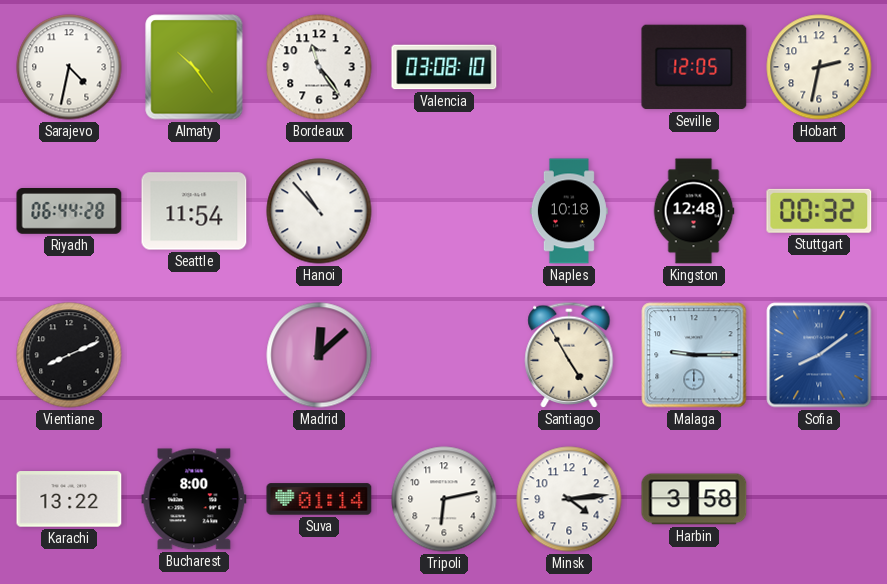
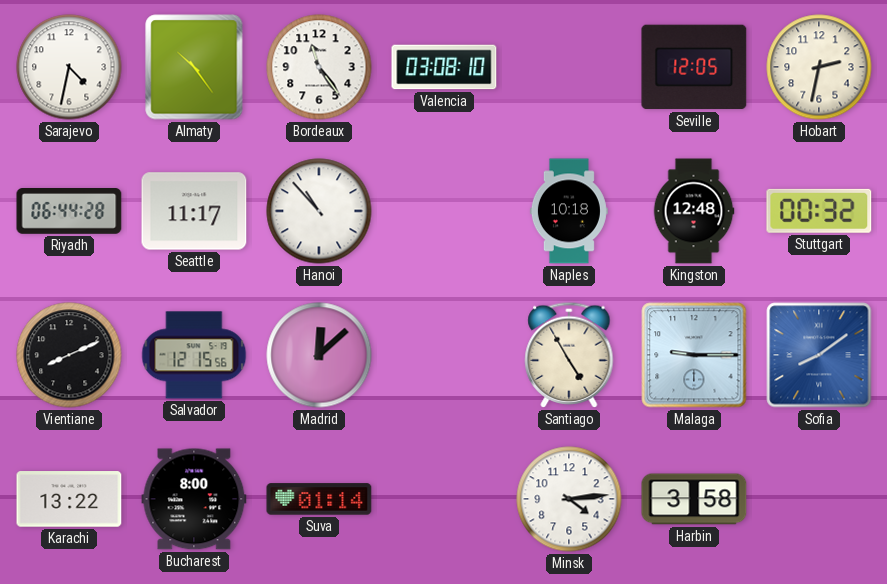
Seattle: 11:54 -> 11:17
Salvador: none -> 12:15
Tripoli: 6:13 -> none
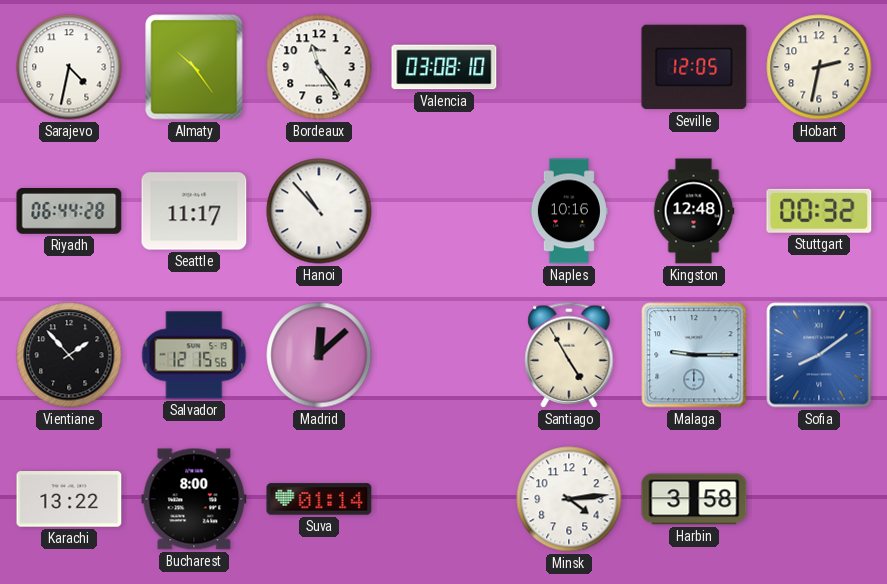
Naples: 10:18 -> 10:16
Vientiane: 8:11 -> 1:53
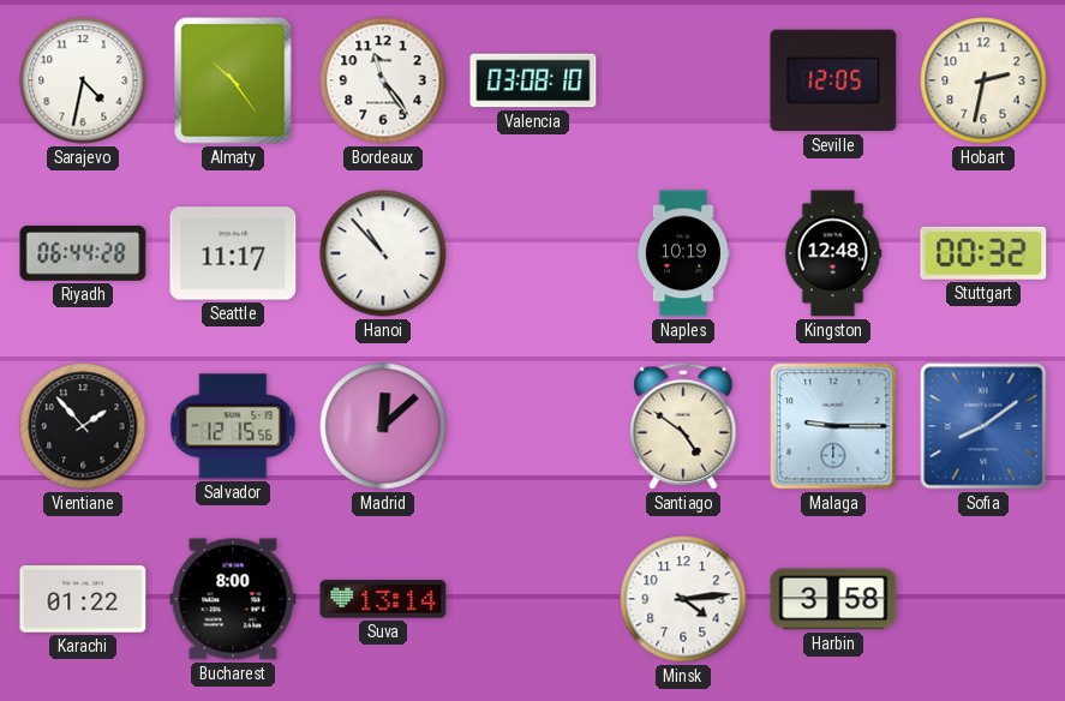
Naples: 10:16 -> 10:19
Santiago: 4:55 -> 4:51
Karachi: 13:22 -> 01:22
Suva: 01:14 -> 13:14
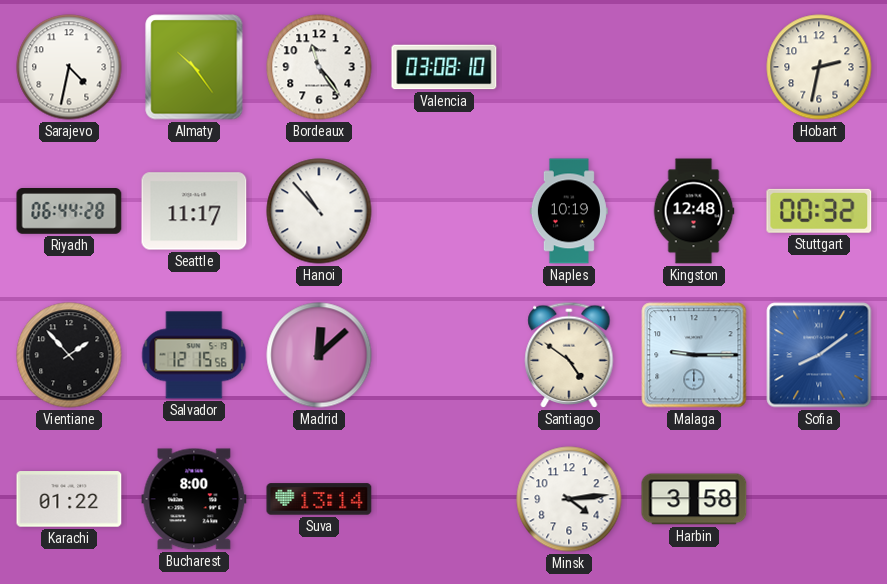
Seville: 12:05 -> none
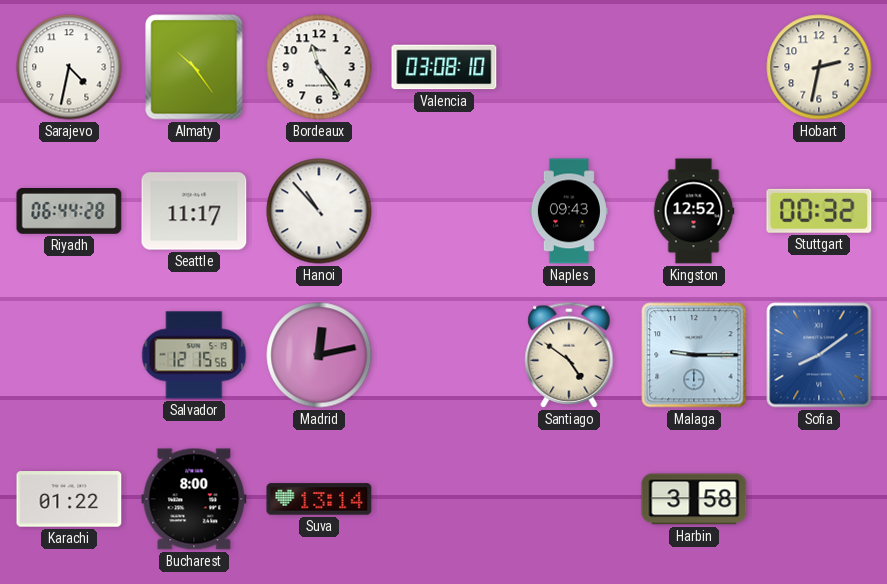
Naples: 10:19 -> 09:43
Kingston: 12:48 -> 12:52
Vientiane: 1:53 -> none
Madrid: 12:08 -> 12:13
Minsk: 4:14 -> none
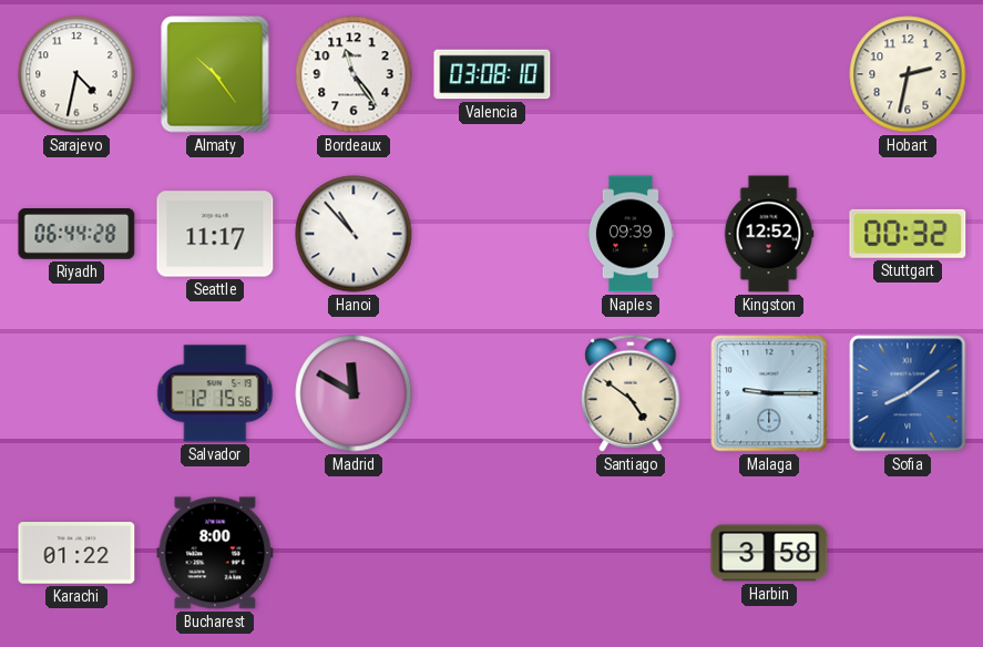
Naples: 09:43 -> 09:39
Madrid: 12:13 -> 11:50
Suva: 13:14 -> none
